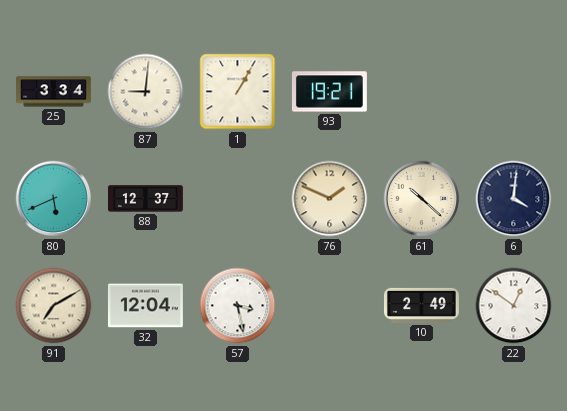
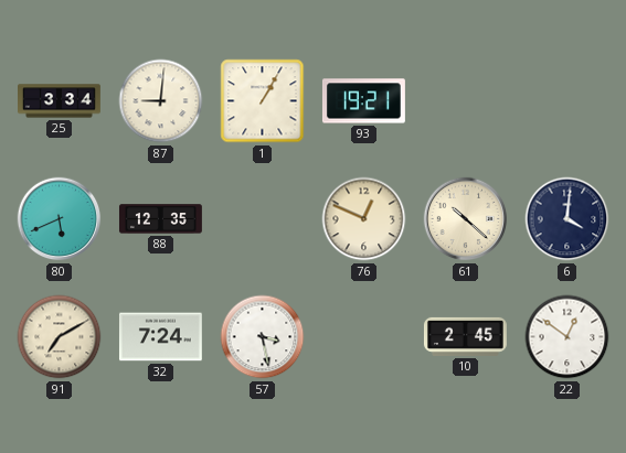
88: 12:37 -> 12:35
76: 1:49 -> 12:49
32: 12:04 -> 7:24
10: 2:49 -> 2:45
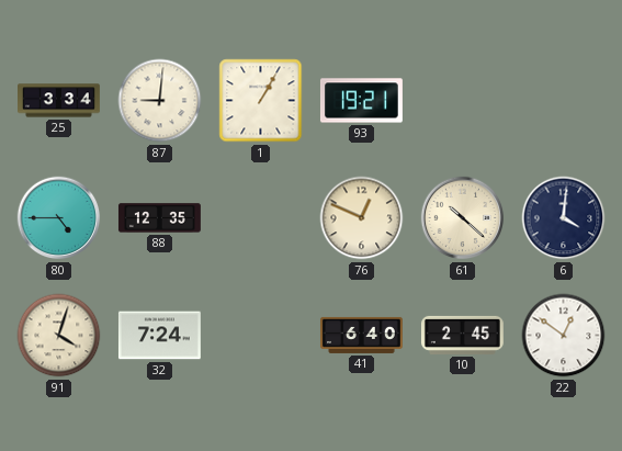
80: 5:41 -> 4:45
91: 7:10 -> 4:03
57: 3:28 -> none
41: none -> 6:40
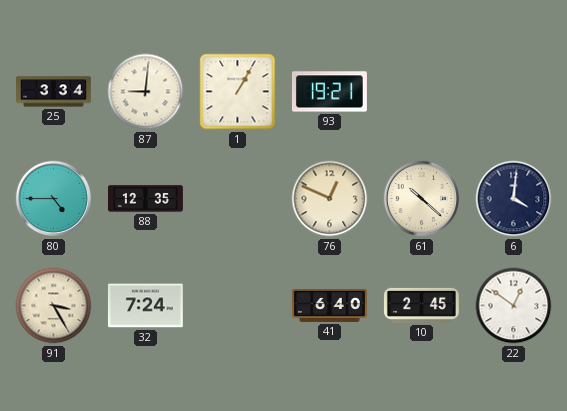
91: 4:03 -> 3:25
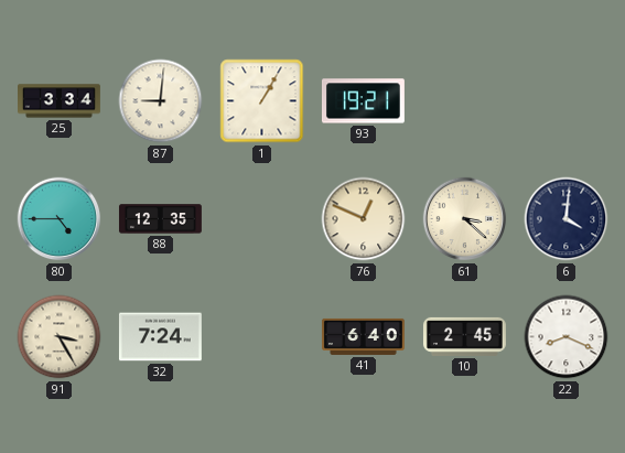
61: 10:22 -> 3:22
22: 12:51 -> 8:19
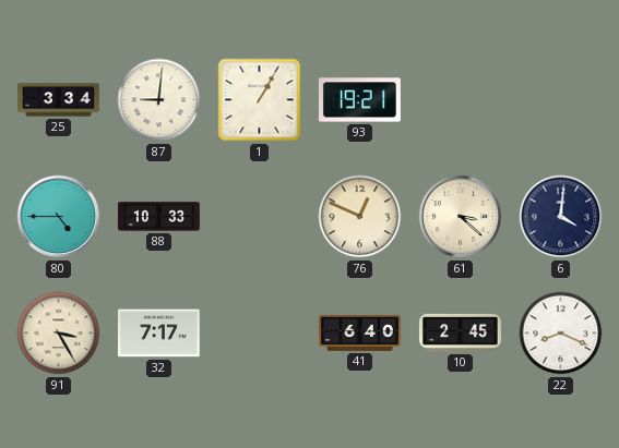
88: 12:35 -> 10:33
32: 7:24 -> 7:17
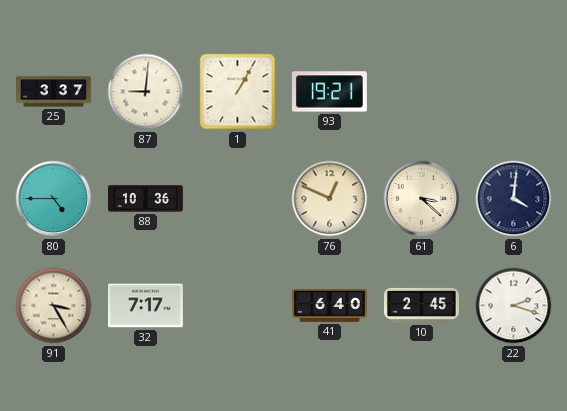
25: 3:34 -> 3:37
88: 10:33 -> 10:36
22: 8:19 -> 2:18
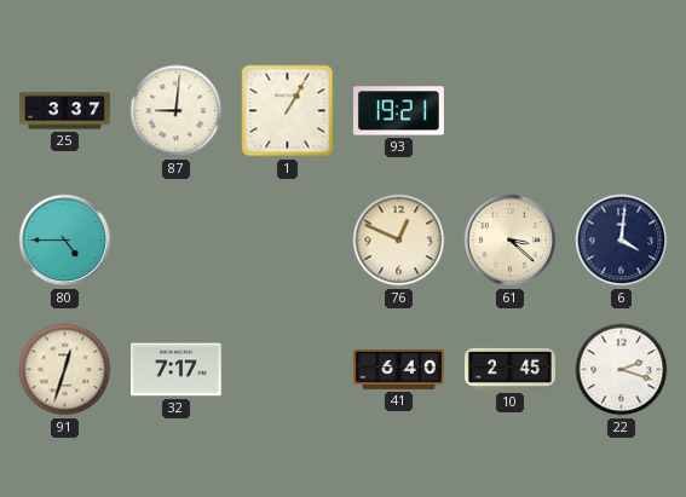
88: 10:36 -> none
91: 3:25 -> 12:33
